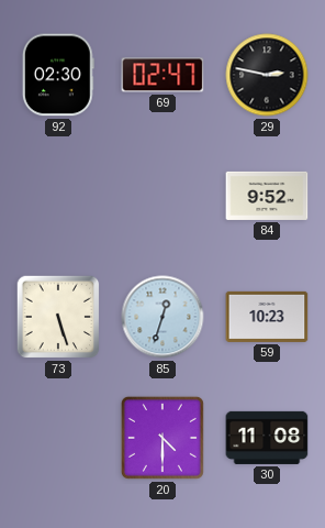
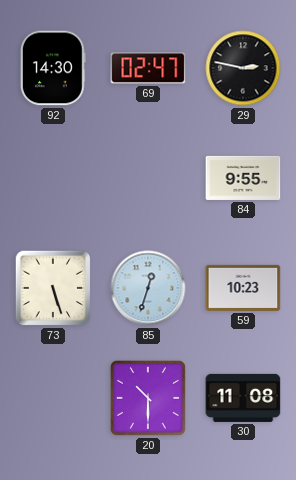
92: 02:30 -> 14:30
84: 9:52 -> 9:55
20: 4:30 -> 10:30
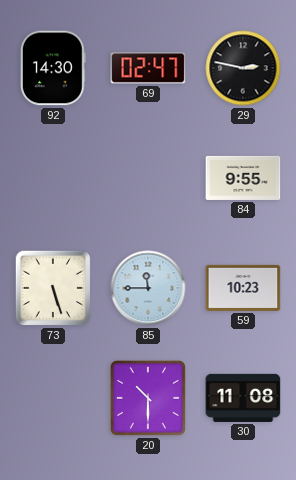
85: 12:33 -> 11:45
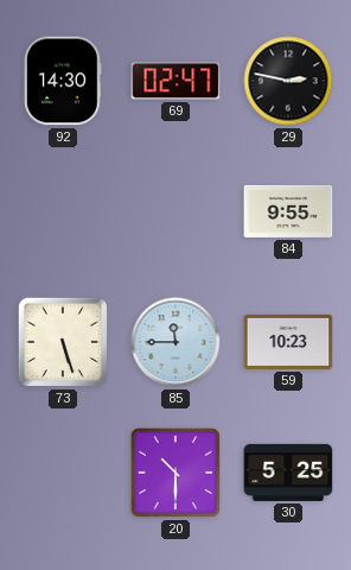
30: 11:08 -> 5:25
